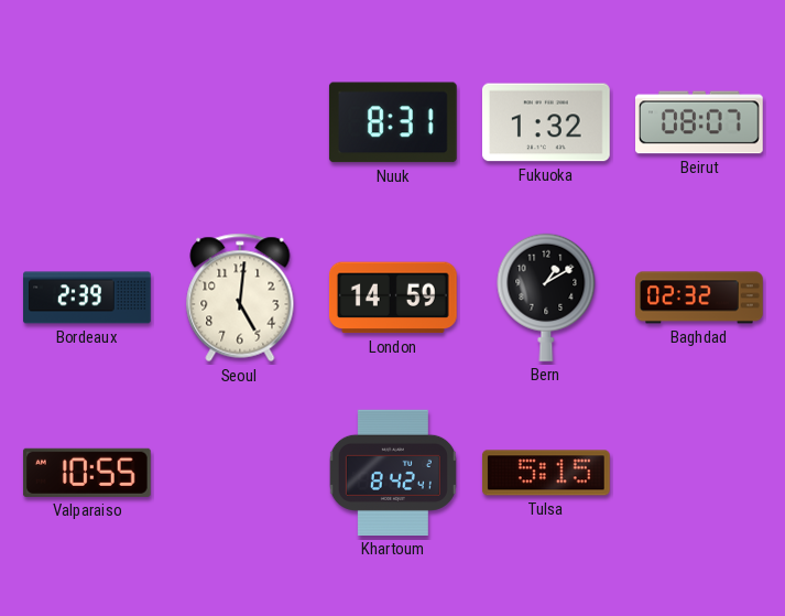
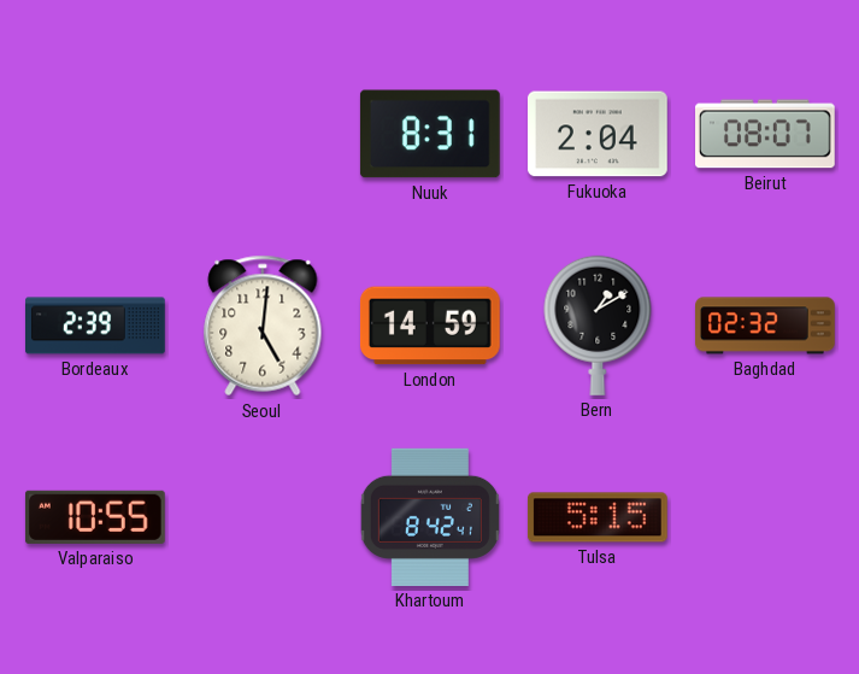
Fukuoka: 1:32 -> 2:04
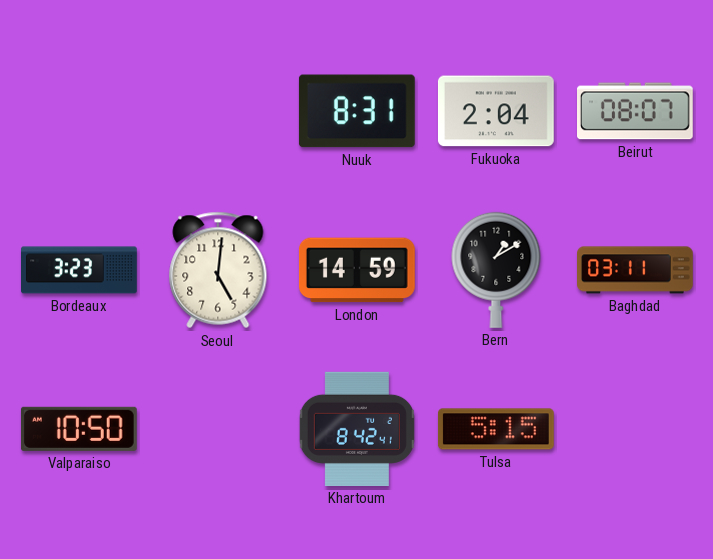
Bordeaux: 2:39 -> 3:23
Baghdad: 02:32 -> 03:11
Valparaiso: 10:55 -> 10:50
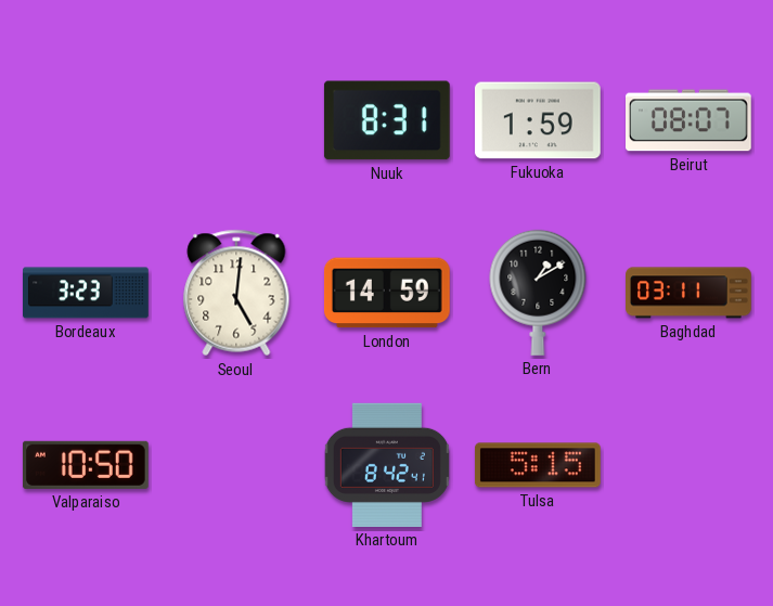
Fukuoka: 2:04 -> 1:59
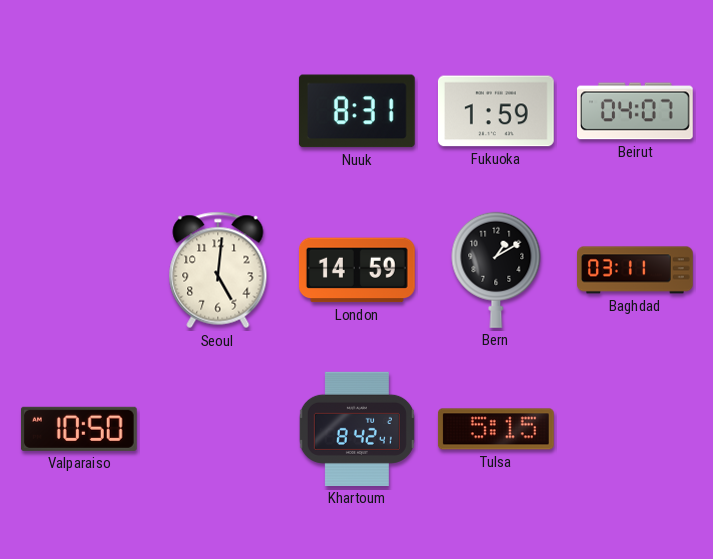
Beirut: 08:07 -> 04:07
Bordeaux: 3:23 -> none
